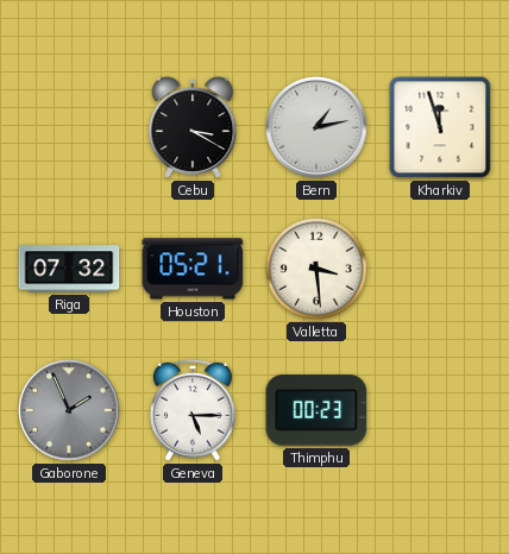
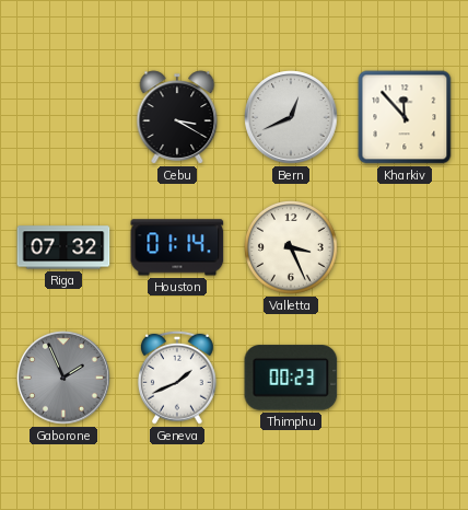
Bern: 1:13 -> 12:41
Kharkiv: 11:57 -> 11:53
Houston: 05:21 -> 01:14
Valletta: 3:29 -> 3:26
Geneva: 5:15 -> 1:41
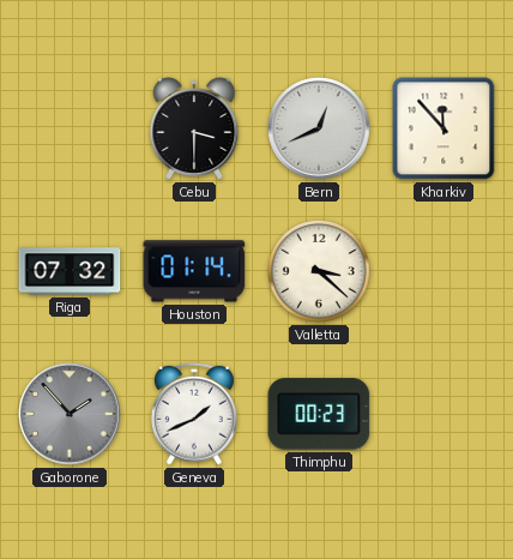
Cebu: 3:20 -> 3:30
Valletta: 3:26 -> 3:22
Gaborone: 1:56 -> 1:53
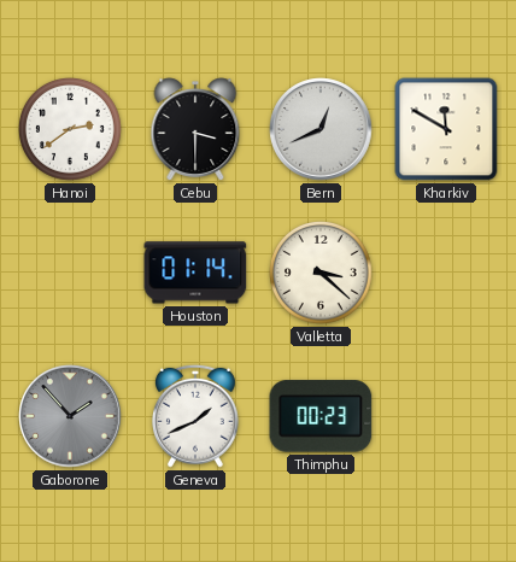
Hanoi: none -> 2:39
Kharkiv: 11:53 -> 11:50
Riga: 07:32 -> none
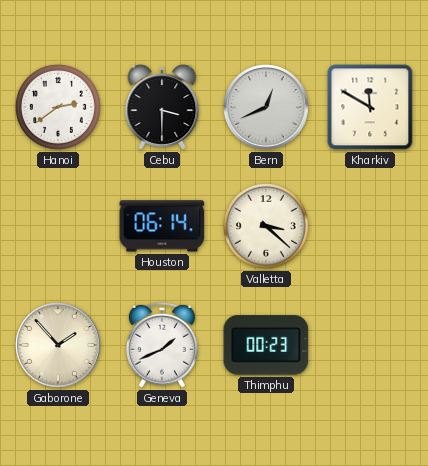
Houston: 01:14 -> 06:14
Gaborone dial: grey -> cream
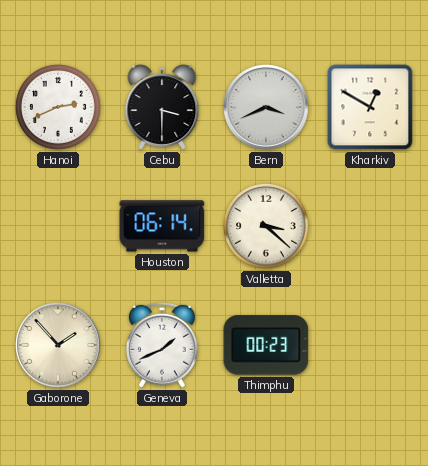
Hanoi: 2:39 -> 2:41
Bern: 12:41 -> 3:41
Kharkiv: 11:50 -> 12:50
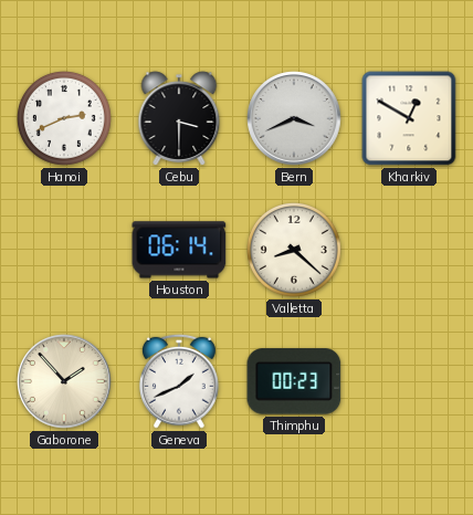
Valletta: 3:22 -> 8:22
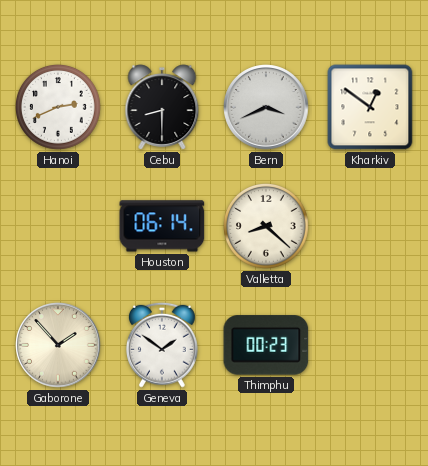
Cebu: 3:30 -> 8:30
Kharkiv: 12:50 -> 12:51
Geneva: 1:41 -> 1:51
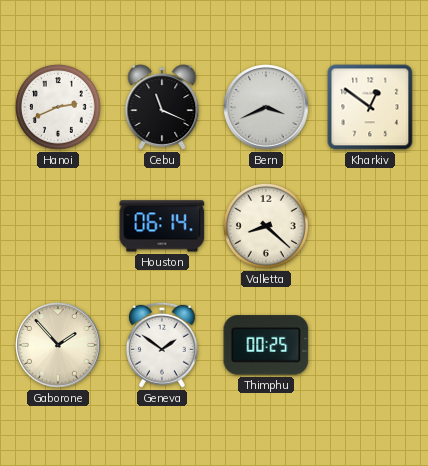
Cebu: 8:30 -> 11:19
Thimphu: 00:23 -> 00:25
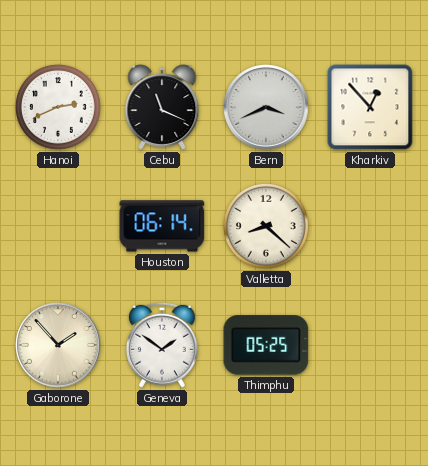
Kharkiv: 12:51 -> 12:53
Thimphu: 00:25 -> 05:25
